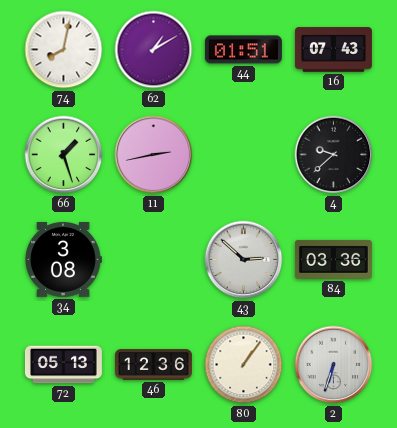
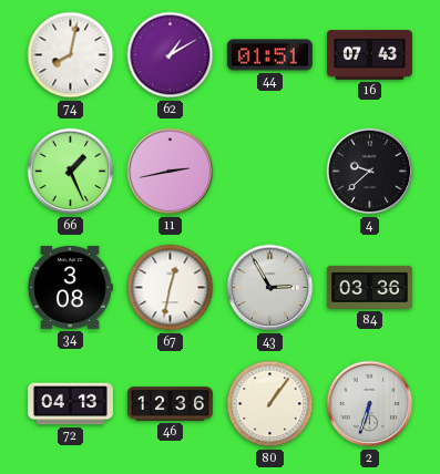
66: 1:27 -> 1:26
67: none -> 12:32
43: 2:52 -> 2:55
72: 05:13 -> 04:13
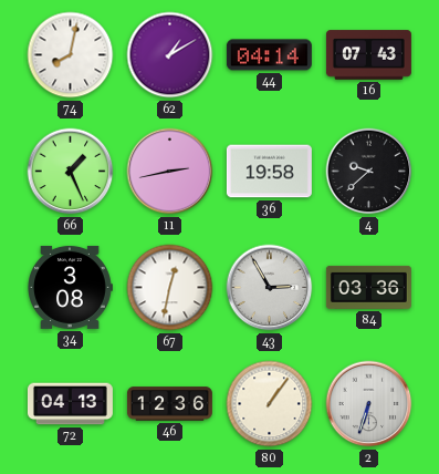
44: 01:51 -> 04:14
36: none -> 19:58
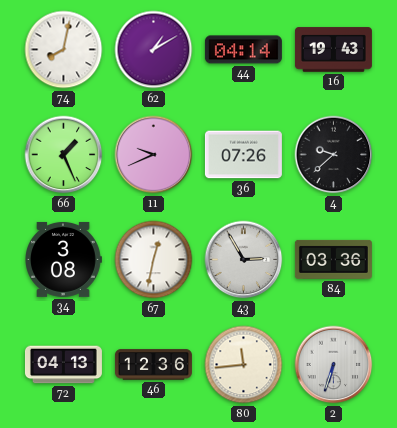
16: 07:43 -> 19:43
11: 2:43 -> 9:41
36: 19:58 -> 07:26
80: 1:06 -> 11:44
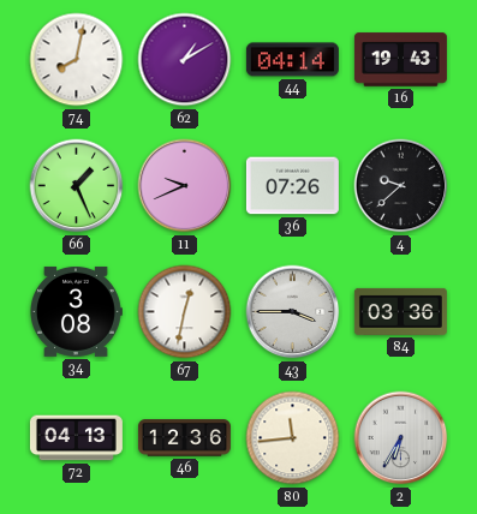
43: 2:55 -> 3:45
2: 6:33 -> 6:35
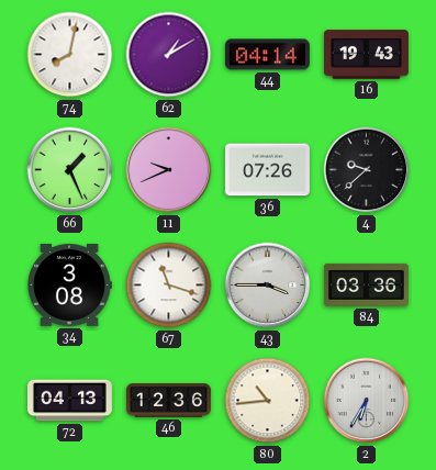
67: 12:32 -> 11:18
80: 11:44 -> 10:44
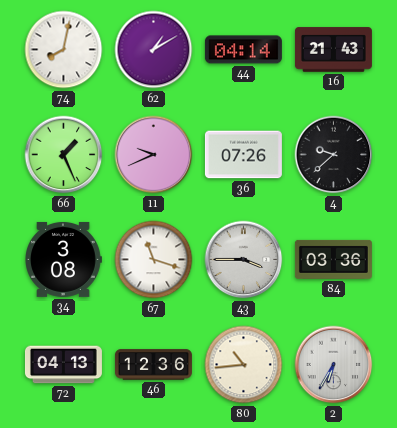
16: 19:43 -> 21:43
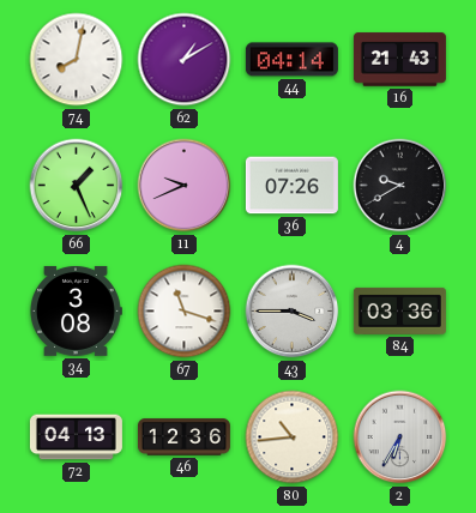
4: 9:38 -> 9:40
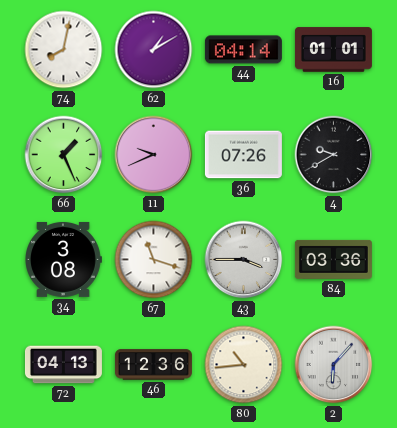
16: 21:43 -> 01:01
2: 6:35 -> 6:07
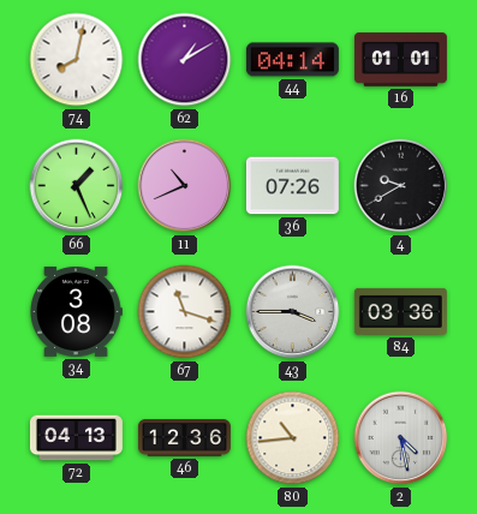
11: 9:41 -> 10:41
2: 6:07 -> 4:28
